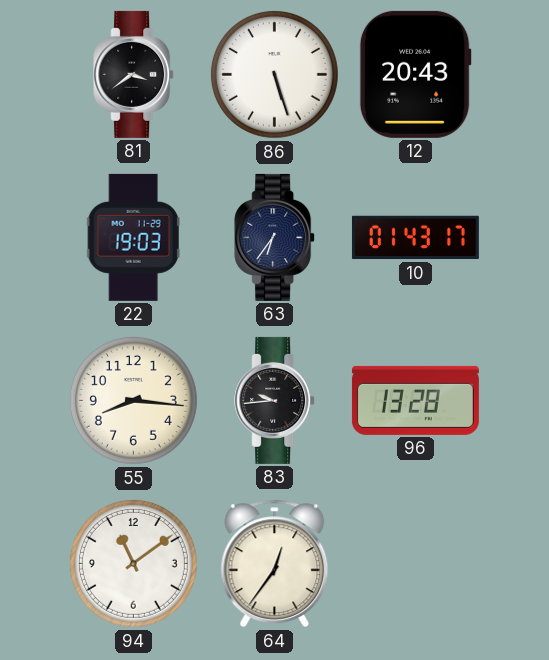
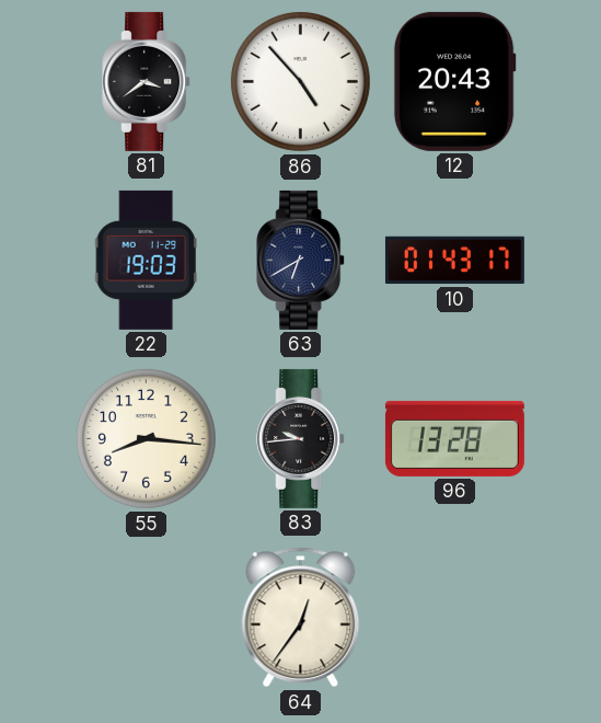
86: 5:27 -> 4:53
63: 6:36 -> 6:40
94: 11:09 -> none
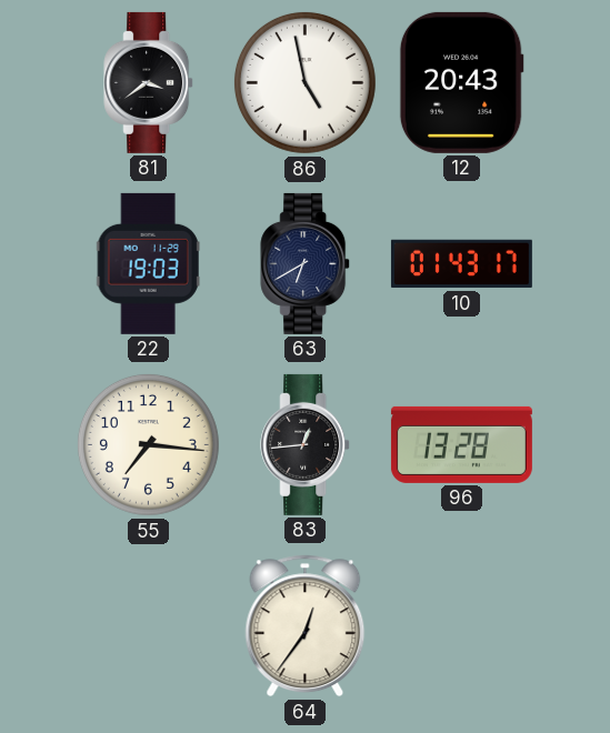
86: 4:53 -> 4:58
55: 8:16 -> 7:16
83: 9:44 -> 12:44
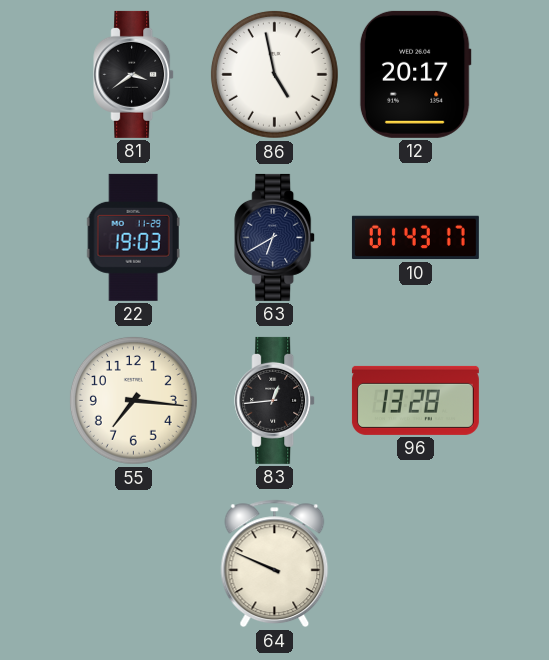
12: 20:43 -> 20:17
64: 12:36 -> 9:49
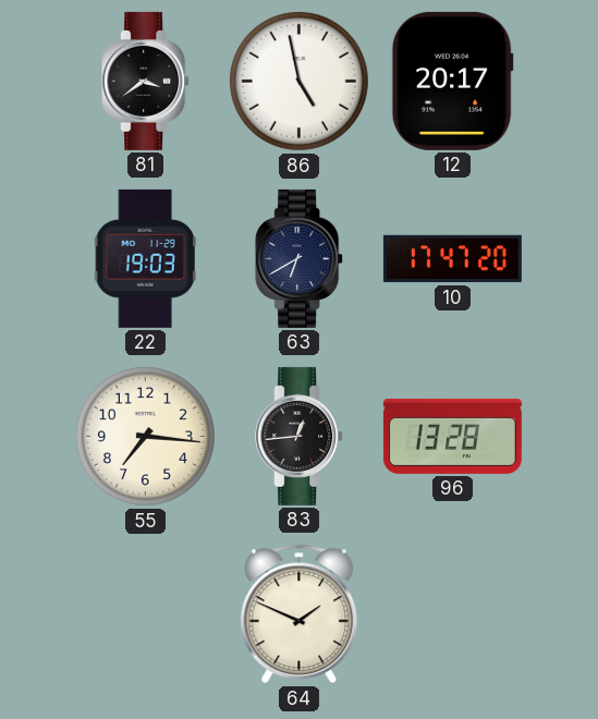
10: 01:43 -> 17:47
64: 9:49 -> 1:49
